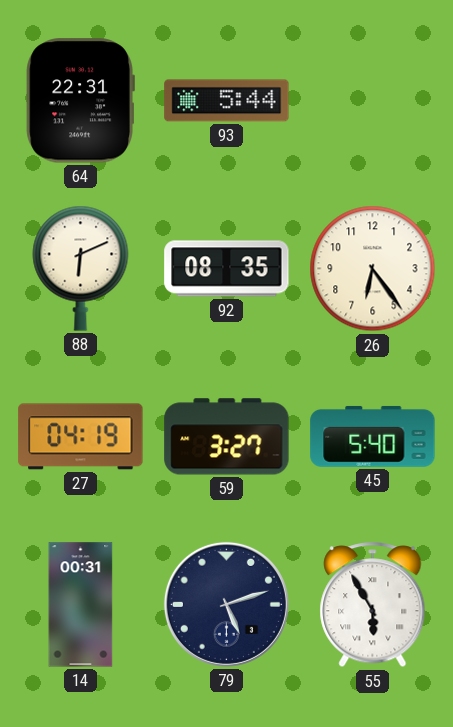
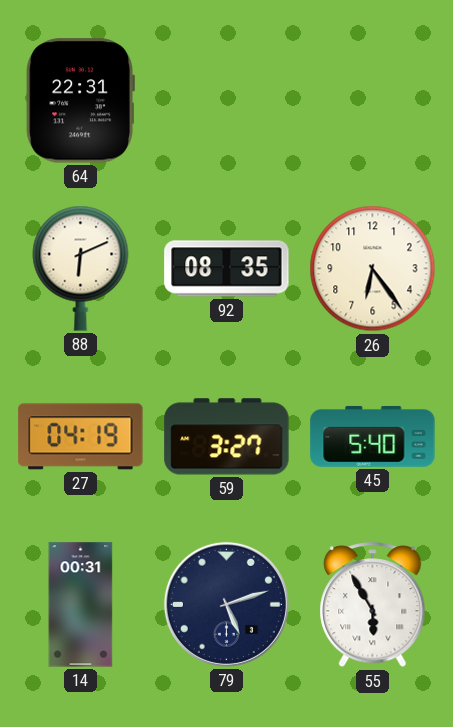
93: 5:44 -> none
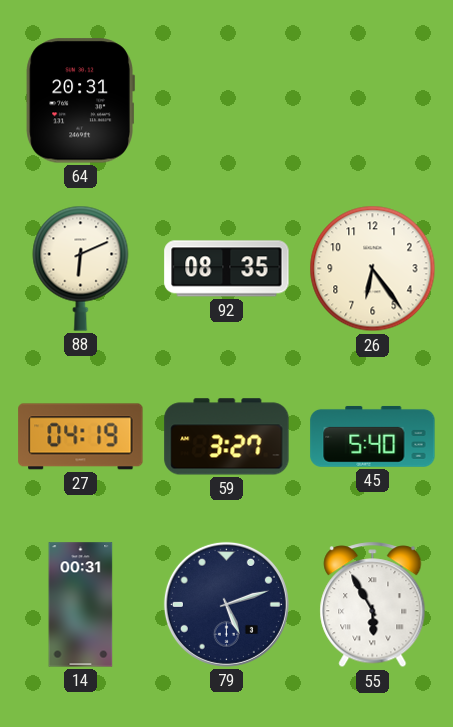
64: 22:31 -> 20:31
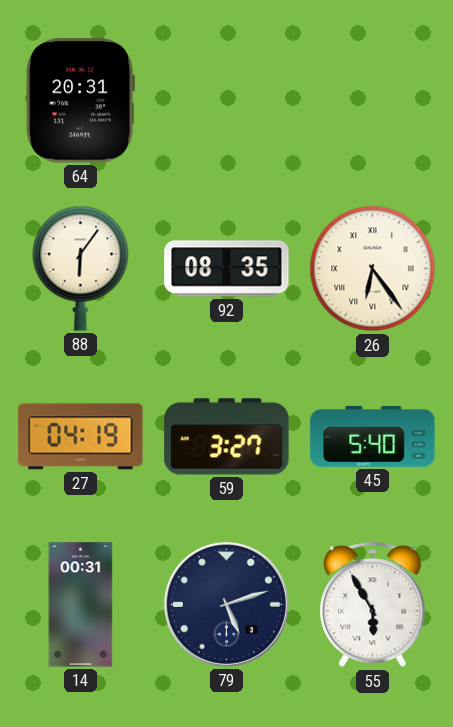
88: 6:11 -> 6:06
26 numerals: Arabic -> Roman
